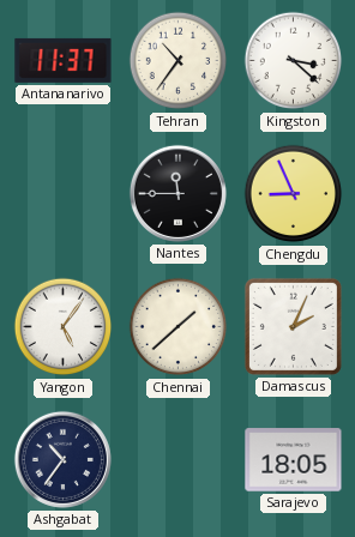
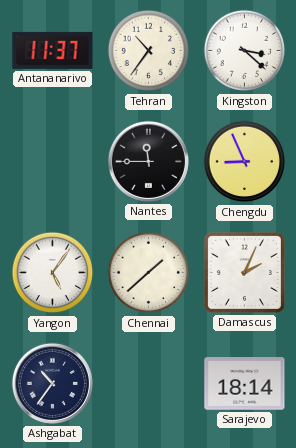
Sarajevo: 18:05 -> 18:14
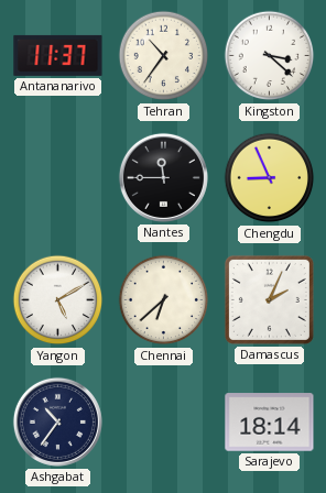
Yangon: 5:06 -> 5:10
Chennai: 1:38 -> 6:38
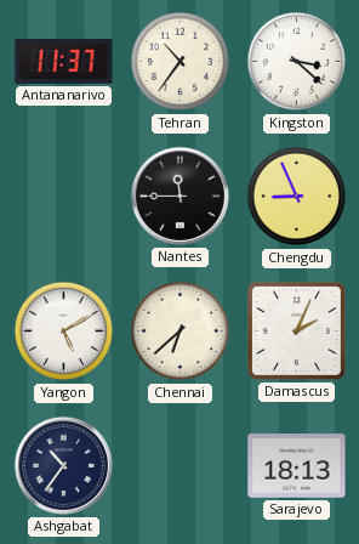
Sarajevo: 18:14 -> 18:13
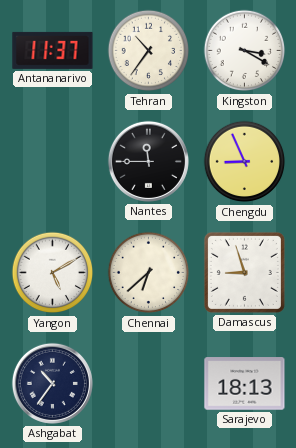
Kingston: 3:22 -> 3:20
Damascus: 2:04 -> 8:57
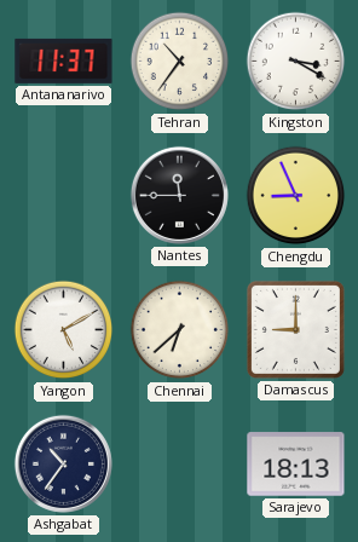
Damascus: 8:57 -> 9:00
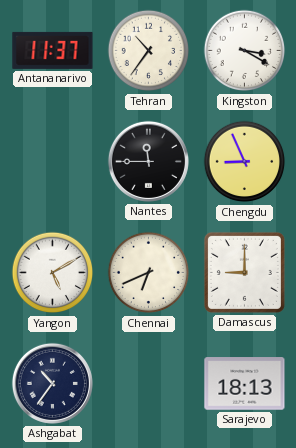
Chennai: 6:38 -> 6:41
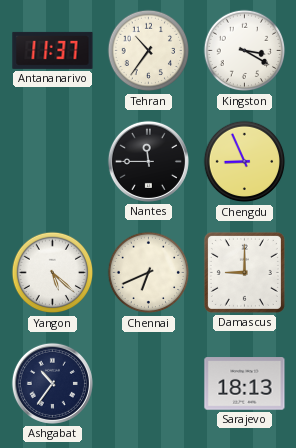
Yangon: 5:10 -> 5:22
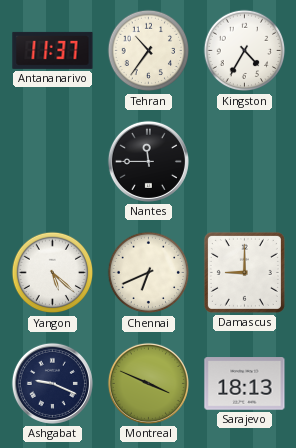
Kingston: 3:20 -> 4:35
Chengdu: 8:56 -> none
Ashgabat: 10:36 -> 9:19
Montreal: none -> 3:49
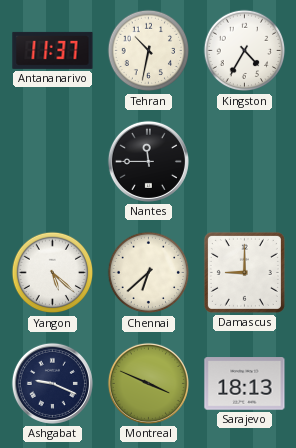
Tehran: 10:36 -> 10:32
Chennai: 6:41 -> 6:38
